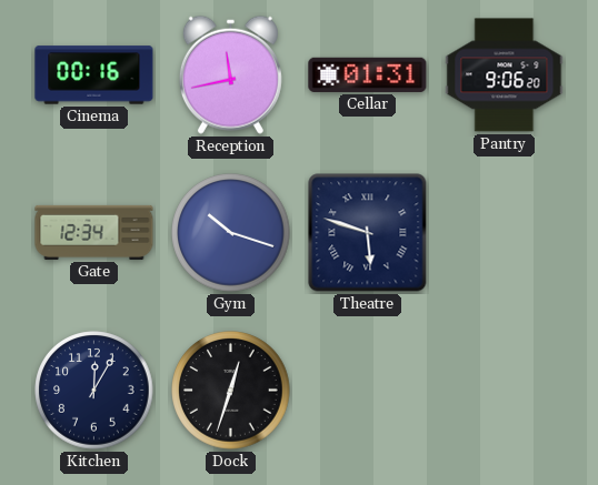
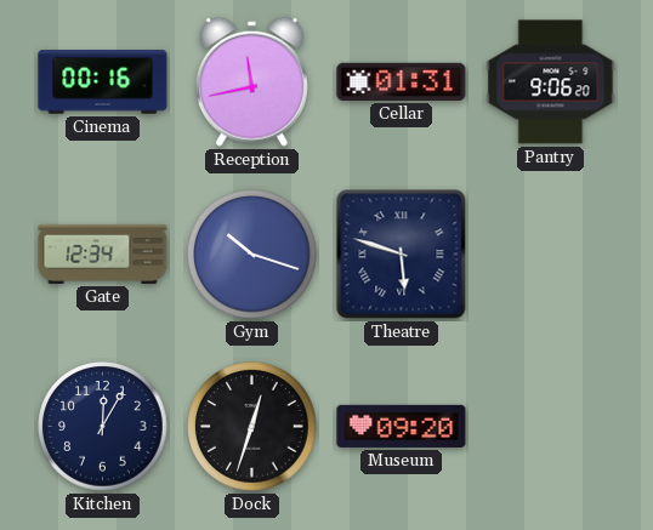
Museum: none -> 09:20
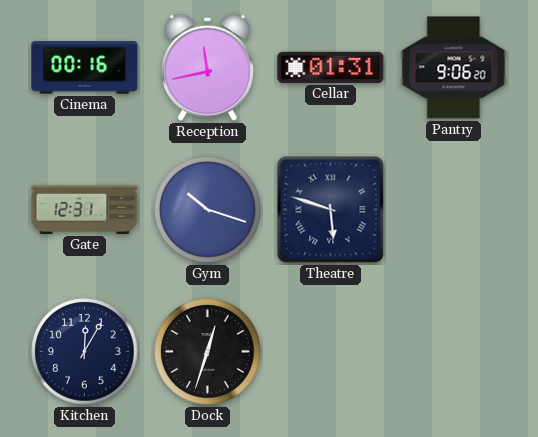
Gate: 12:34 -> 12:31
Museum: 09:20 -> none
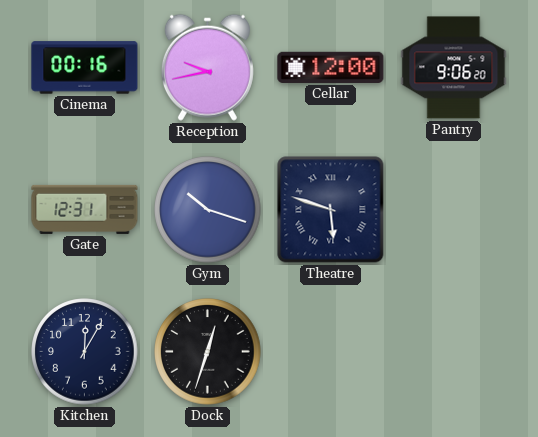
Reception: 11:43 -> 9:43
Cellar: 01:31 -> 12:00
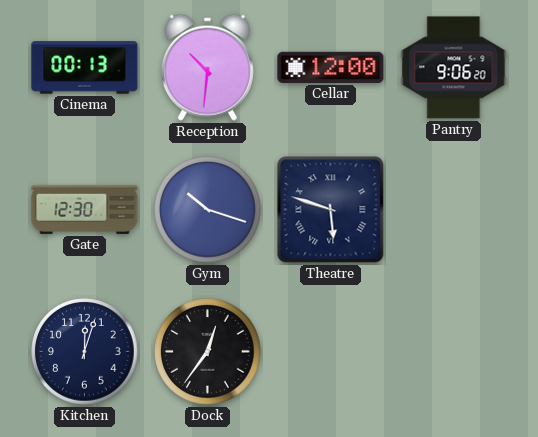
Cinema: 00:16 -> 00:13
Reception: 9:43 -> 10:31
Gate: 12:31 -> 12:30
Kitchen: 12:05 -> 12:03
Dock: 12:33 -> 12:36
